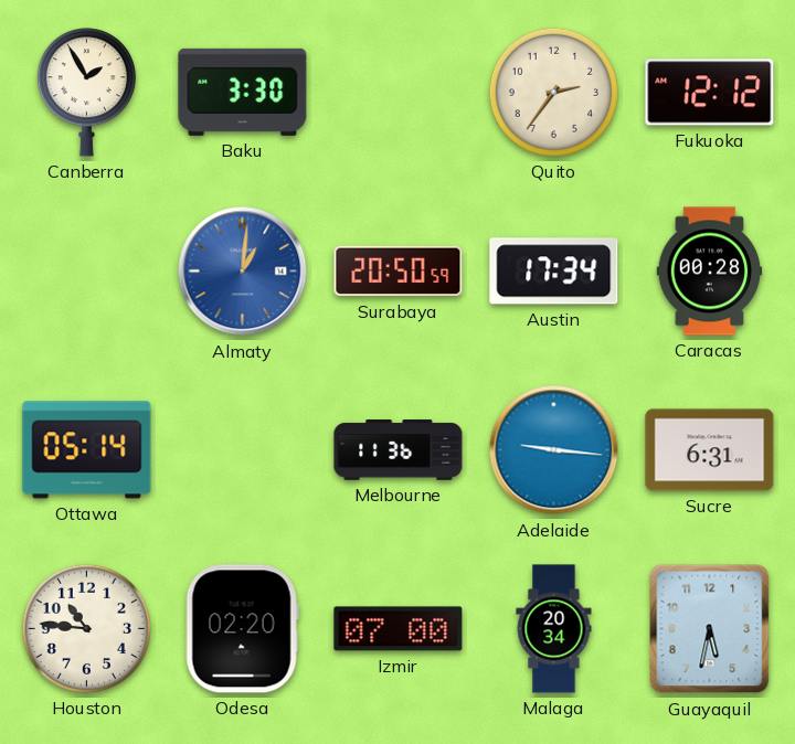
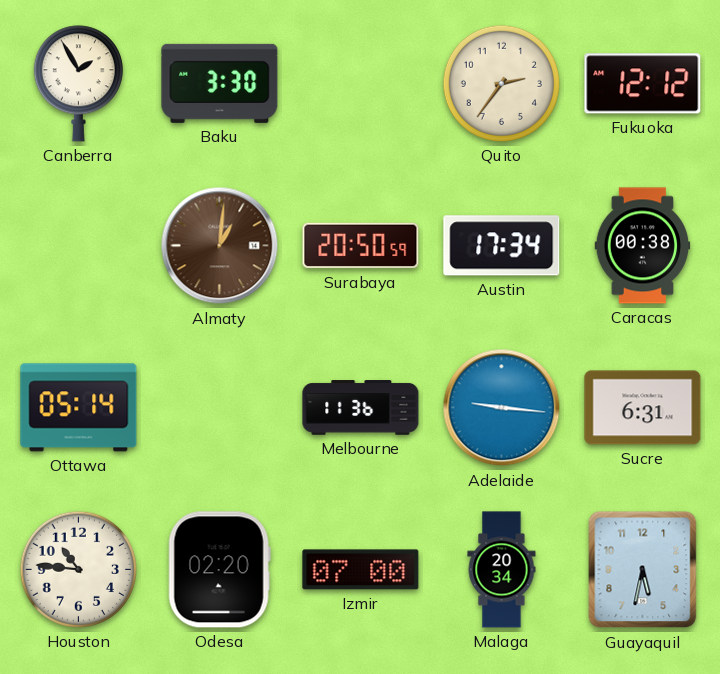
Almaty dial: blue -> brown
Caracas: 00:28 -> 00:38
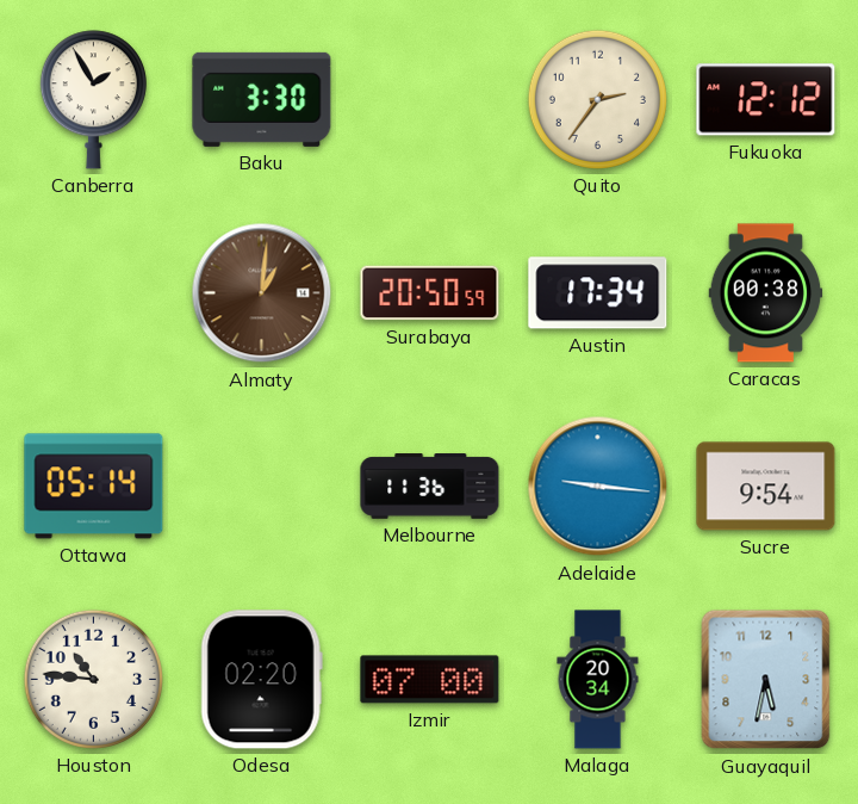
Sucre: 6:31 -> 9:54
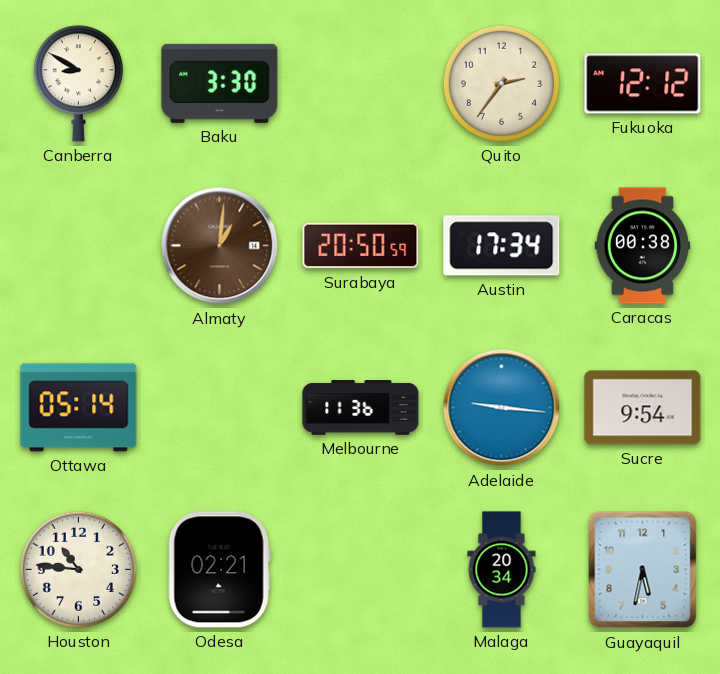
Canberra: 1:55 -> 8:50
Odesa: 02:20 -> 02:21
Izmir: 07:00 -> none
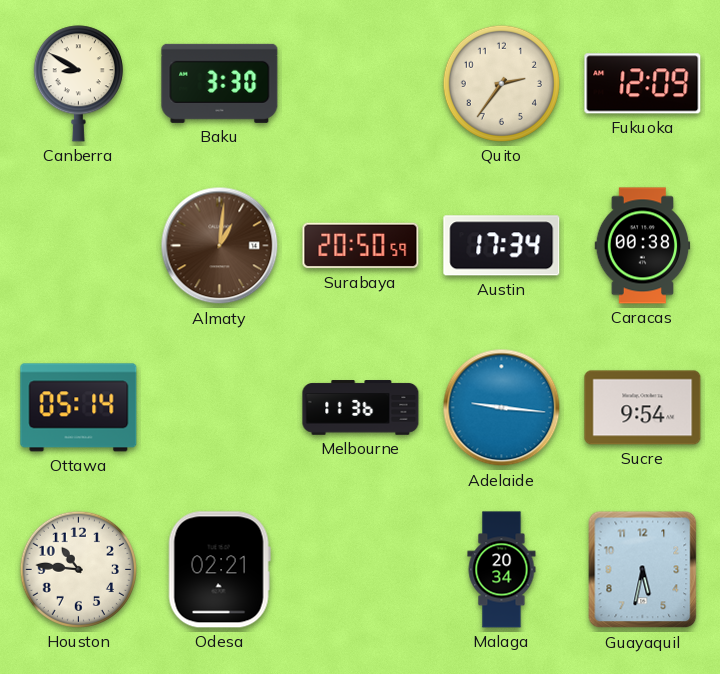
Fukuoka: 12:12 -> 12:09
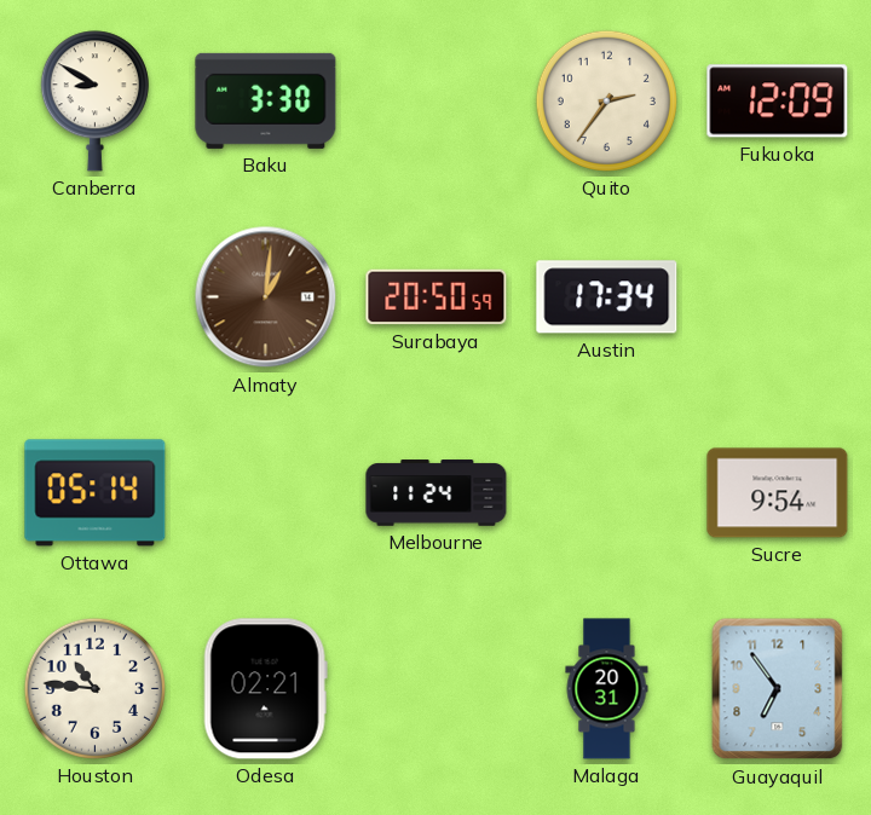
Caracas: 00:38 -> none
Melbourne: 11:36 -> 11:24
Adelaide: 9:16 -> none
Malaga: 20:34 -> 20:31
Guayaquil: 5:32 -> 6:54
